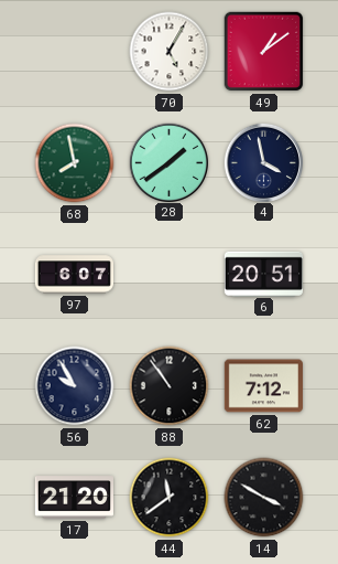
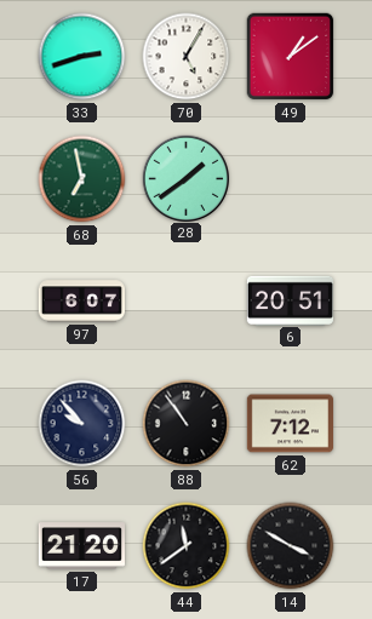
33: none -> 2:42
68: 7:58 -> 6:58
4: 3:58 -> none
56: 9:55 -> 9:53
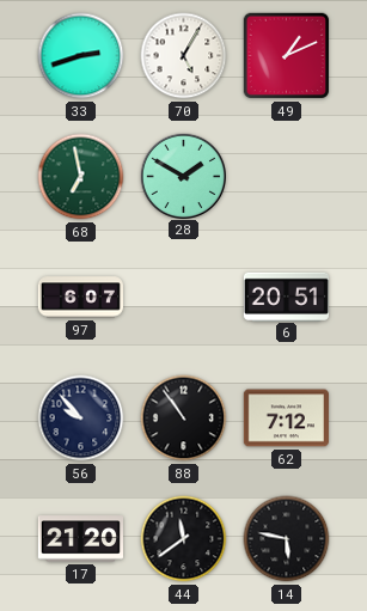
49: 1:09 -> 1:11
28: 1:39 -> 1:50
14: 3:50 -> 5:47
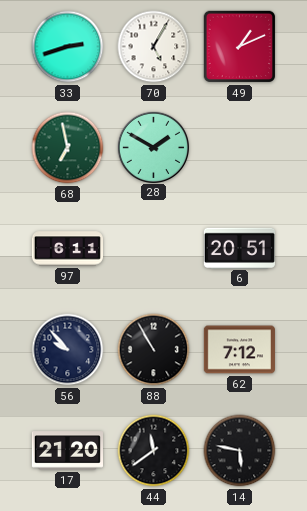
97: 6:07 -> 6:11
88: 10:54 -> 10:55
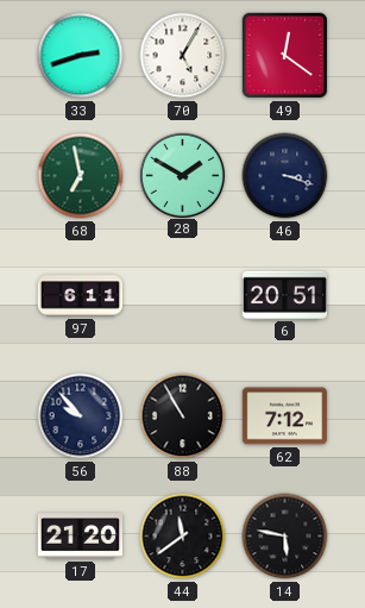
49: 1:11 -> 12:21
46: none -> 3:18
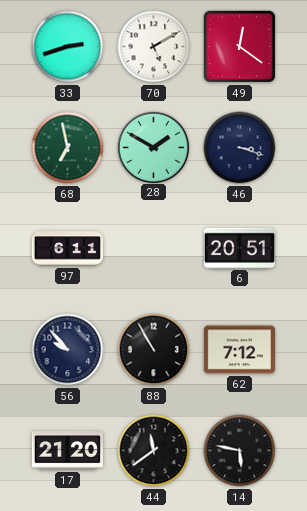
70: 5:05 -> 5:10
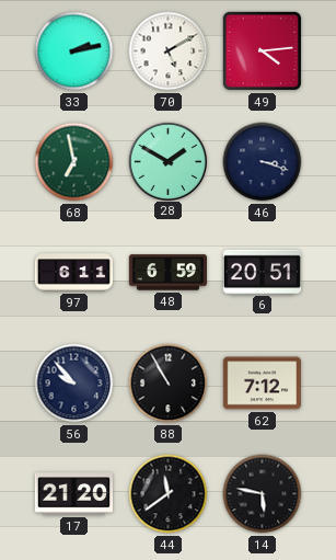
33: 2:42 -> 2:13
49: 12:21 -> 4:14
48: none -> 6:59
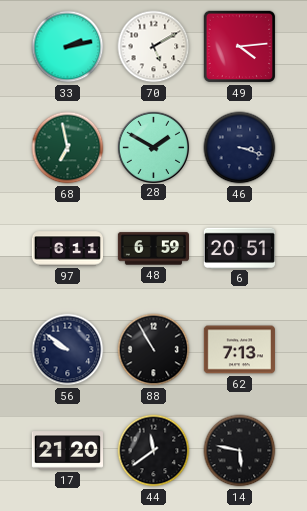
56: 9:53 -> 9:51
62: 7:12 -> 7:13
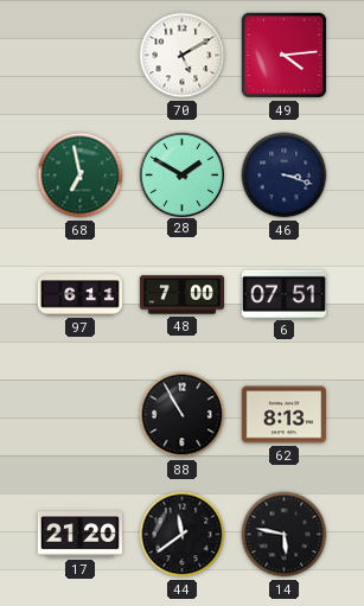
33: 2:13 -> none
48: 6:59 -> 7:00
6: 20:51 -> 07:51
56: 9:51 -> none
62: 7:13 -> 8:13
